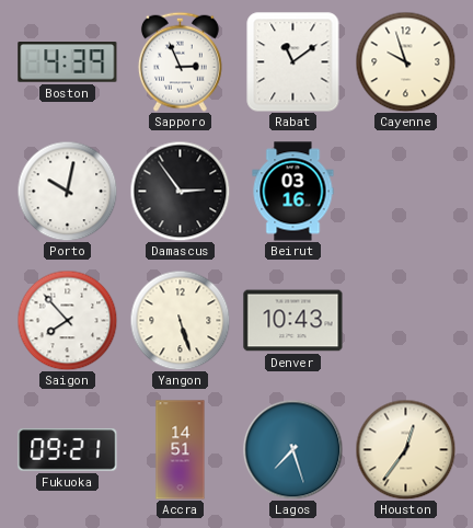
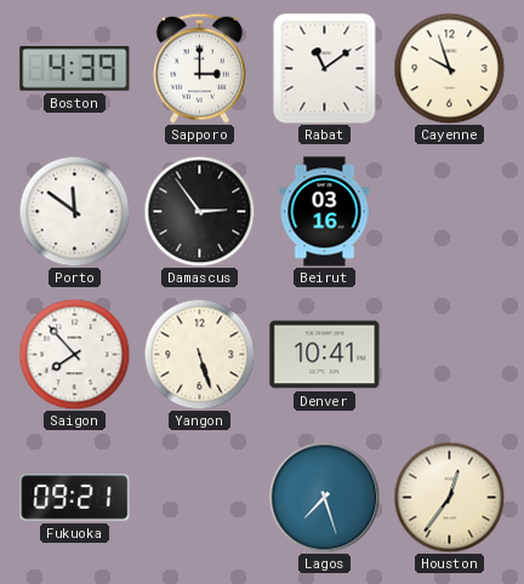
Sapporo: 2:56 -> 3:00
Porto: 10:02 -> 11:51
Denver: 10:43 -> 10:41
Accra: 14:51 -> none
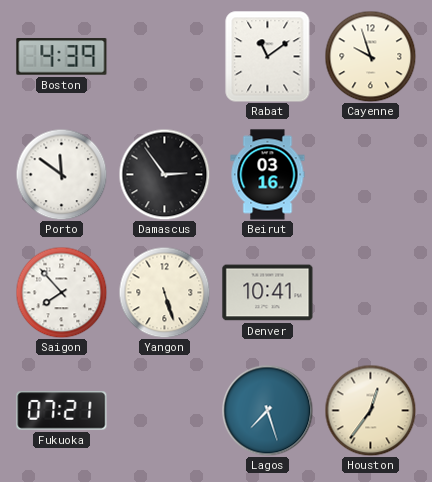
Sapporo: 3:00 -> none
Fukuoka: 09:21 -> 07:21
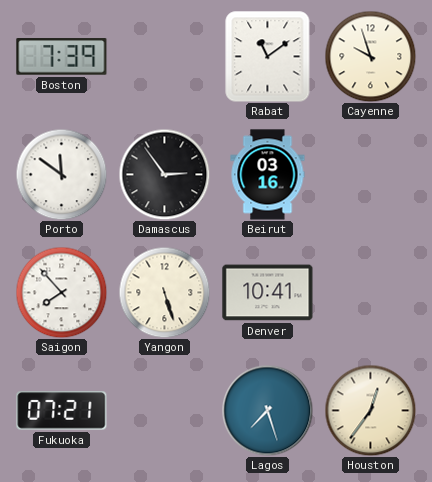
Boston: 4:39 -> 7:39
